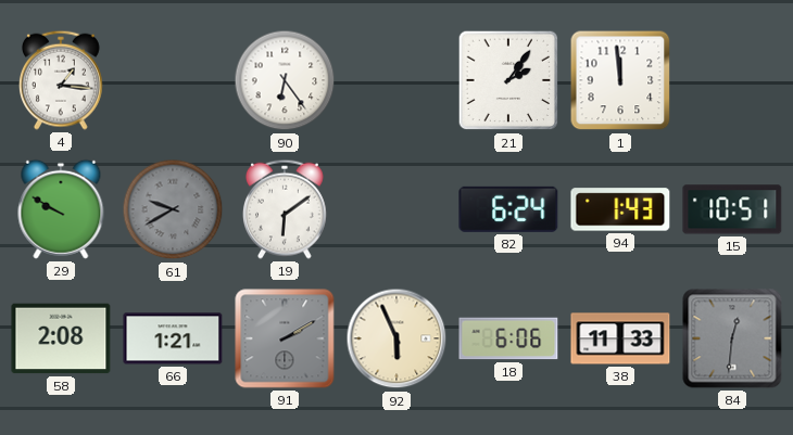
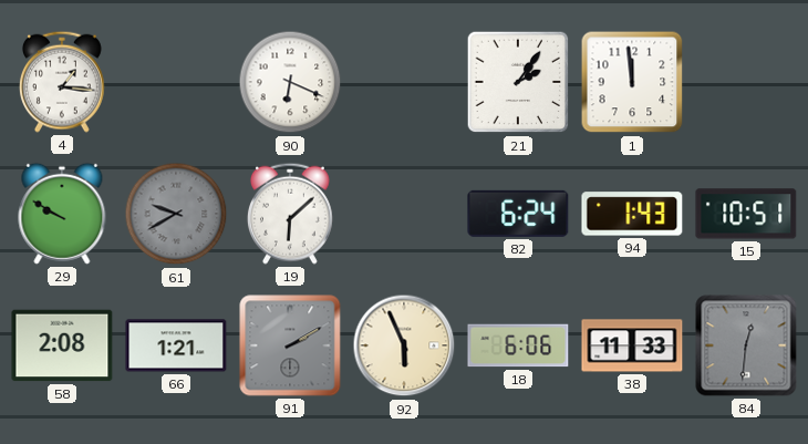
90: 6:24 -> 6:19
19: 6:09 -> 6:08
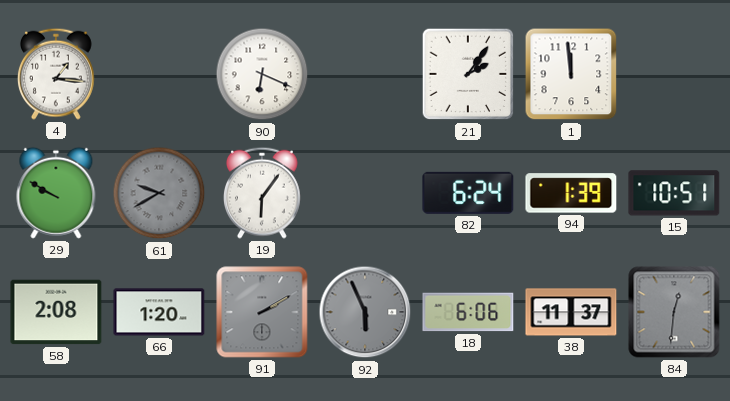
19: 6:08 -> 6:06
94: 1:43 -> 1:39
66: 1:21 -> 1:20
92 dial: cream -> grey
38: 11:33 -> 11:37
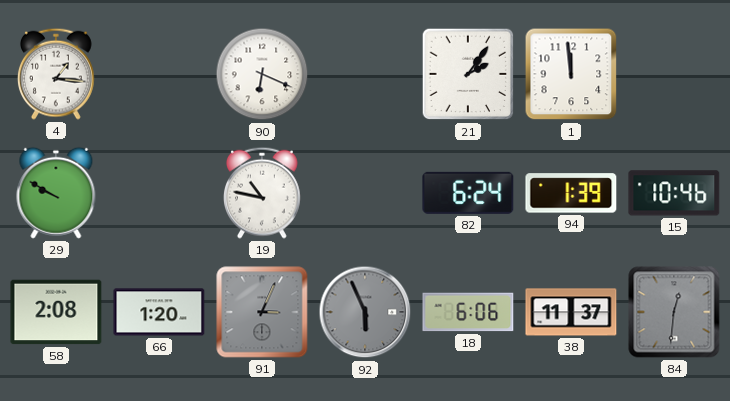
61: 9:40 -> none
19: 6:06 -> 10:47
15: 10:51 -> 10:46
91: 2:10 -> 3:04
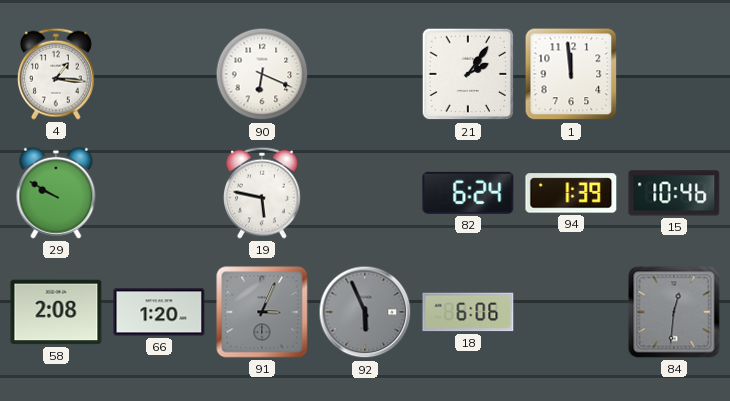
19: 10:47 -> 5:47
38: 11:37 -> none
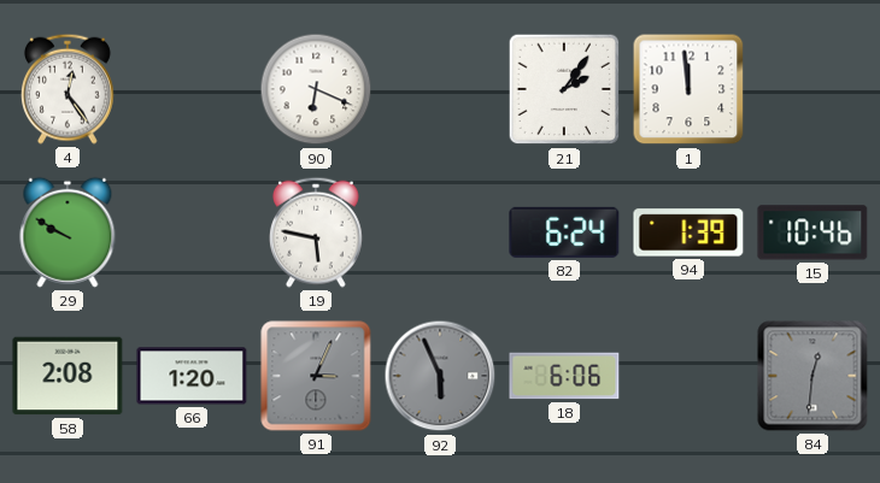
4: 1:16 -> 12:24
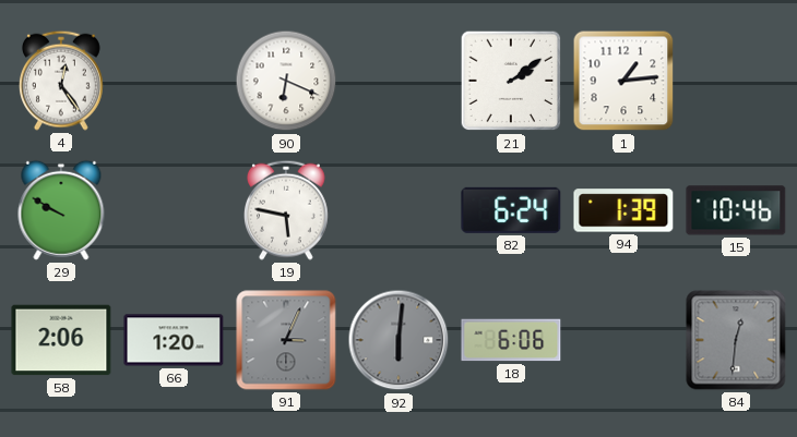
21: 2:06 -> 2:09
1: 11:59 -> 1:14
58: 2:08 -> 2:06
92: 5:56 -> 6:01
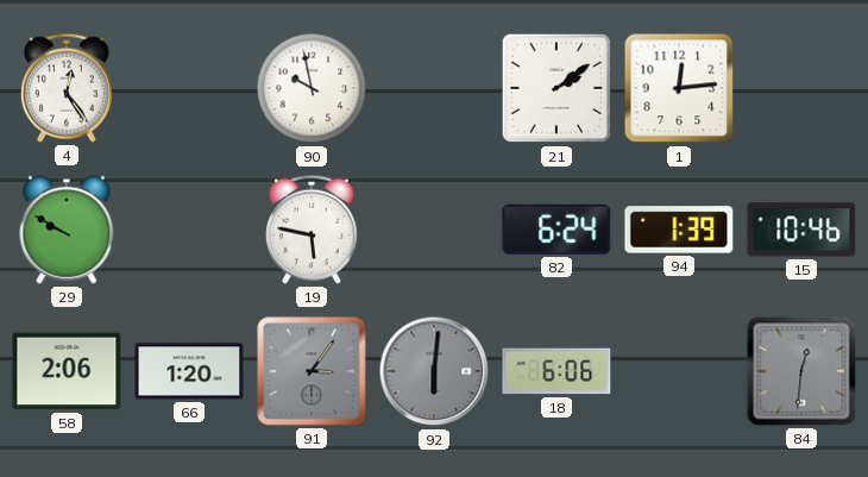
90: 6:19 -> 9:58
1: 1:14 -> 12:14
91: 3:04 -> 3:06
